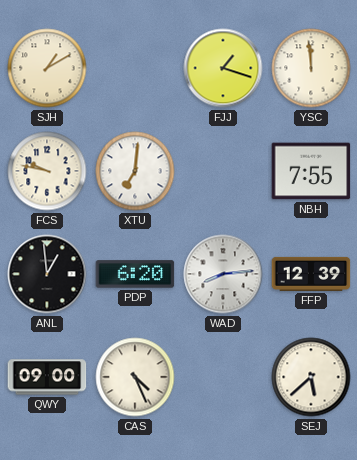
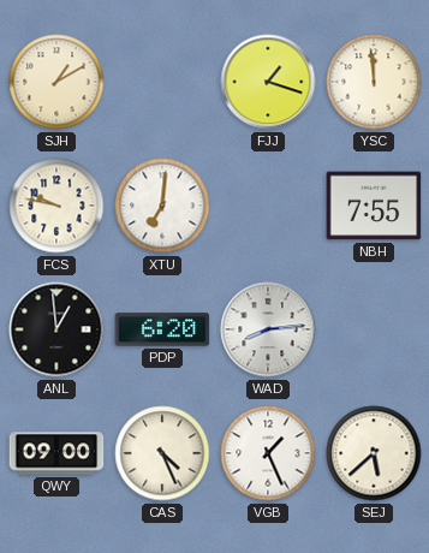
FFP: 12:39 -> none
VGB: none -> 1:26
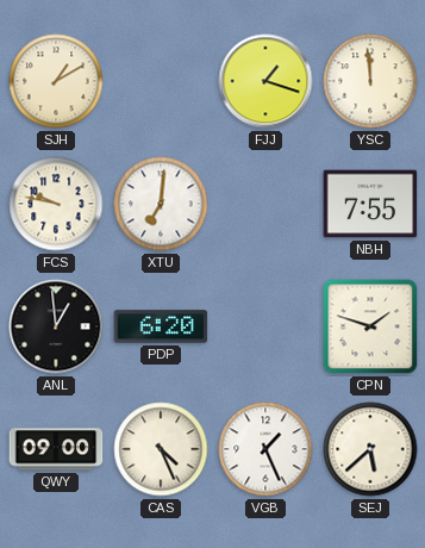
WAD: 8:14 -> none
CPN: none -> 1:48
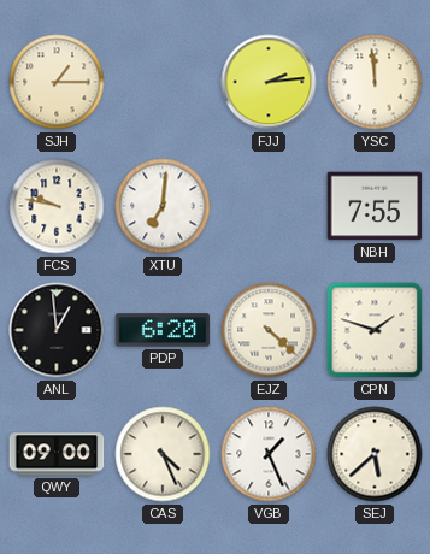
SJH: 1:10 -> 1:15
FJJ: 1:18 -> 2:14
EJZ: none -> 4:22
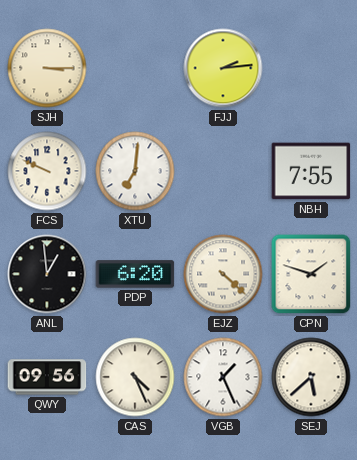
SJH: 1:15 -> 3:15
YSC: 11:59 -> none
FCS: 9:47 -> 9:49
QWY: 09:00 -> 09:56
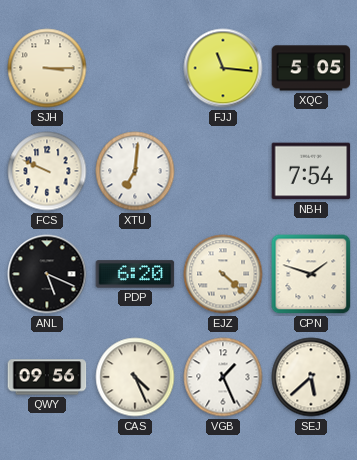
FJJ: 2:14 -> 11:16
XQC: none -> 5:05
NBH: 7:55 -> 7:54
ANL: 12:59 -> 5:19
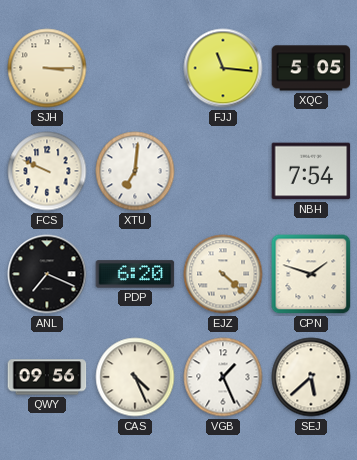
ANL: 5:19 -> 7:19
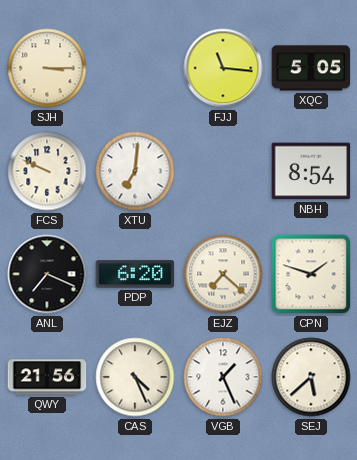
NBH: 7:54 -> 8:54
EJZ: 4:22 -> 7:22
QWY: 09:56 -> 21:56
